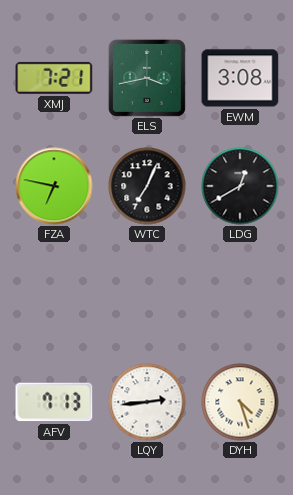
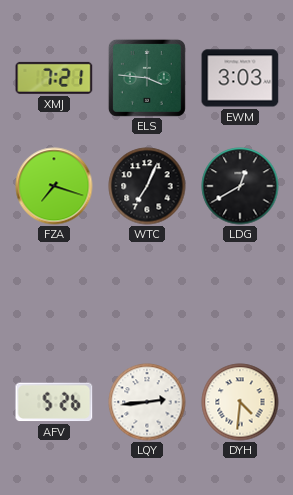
ELS: 3:43 -> 3:46
EWM: 3:08 -> 3:03
FZA: 6:47 -> 7:18
AFV: 7:13 -> 5:26
DYH: 4:27 -> 4:31
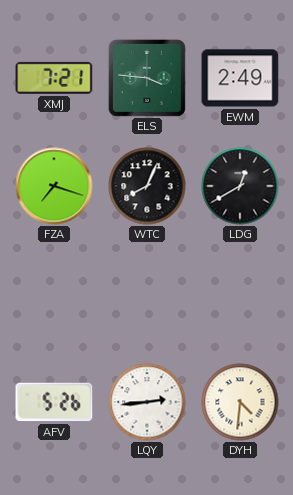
EWM: 3:03 -> 2:49
WTC: 7:04 -> 8:04
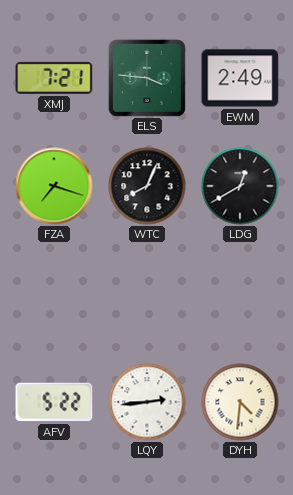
AFV: 5:26 -> 5:22
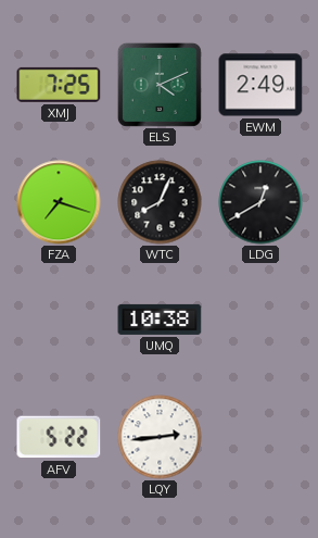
XMJ: 7:21 -> 7:25
ELS: 3:46 -> 4:11
UMQ: none -> 10:38
DYH: 4:31 -> none
